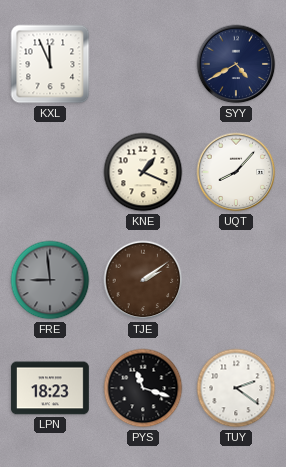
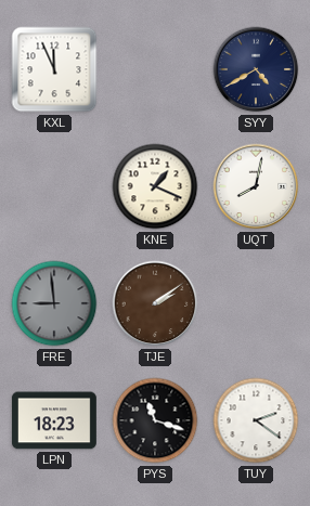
UQT: 8:07 -> 8:02
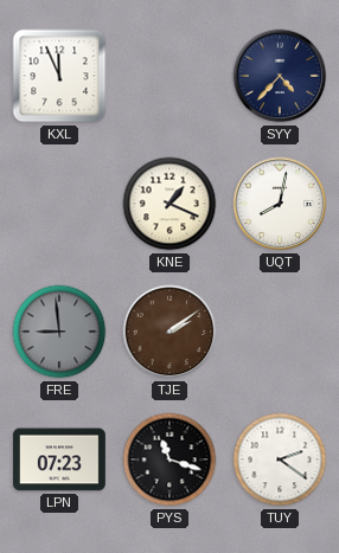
SYY: 4:40 -> 4:37
LPN: 18:23 -> 07:23
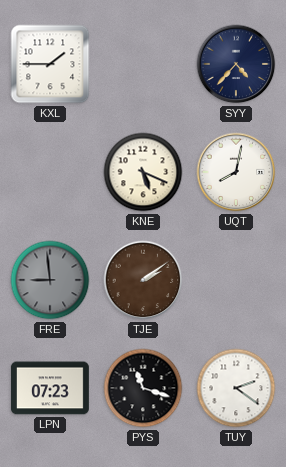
KXL: 11:56 -> 1:45
KNE: 1:19 -> 5:19
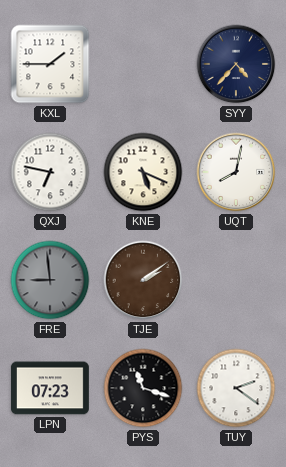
QXJ: none -> 6:47
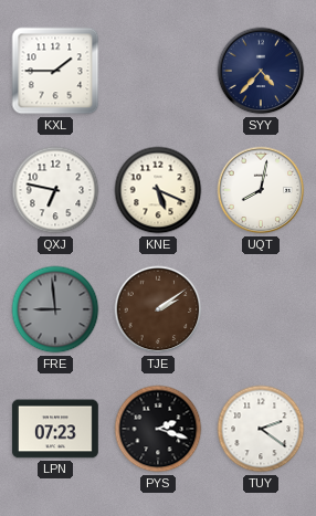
PYS: 11:18 -> 2:18
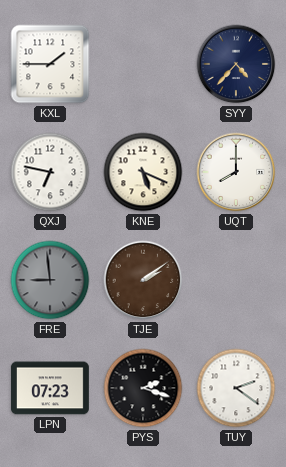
UQT: 8:02 -> 8:00
